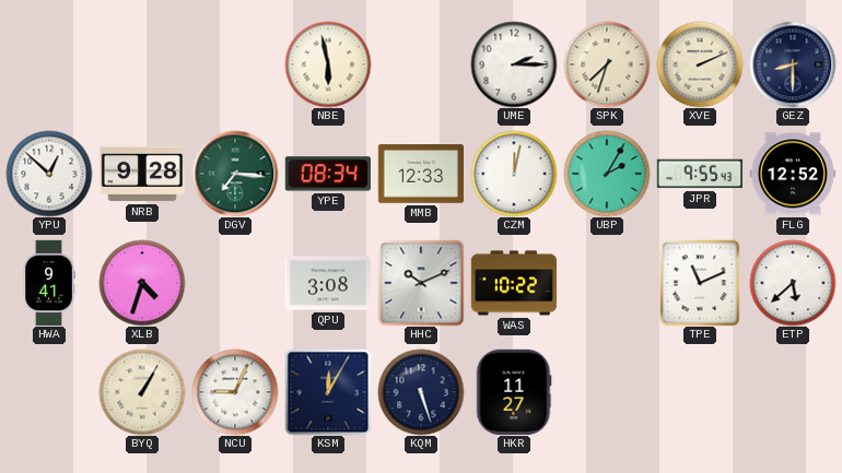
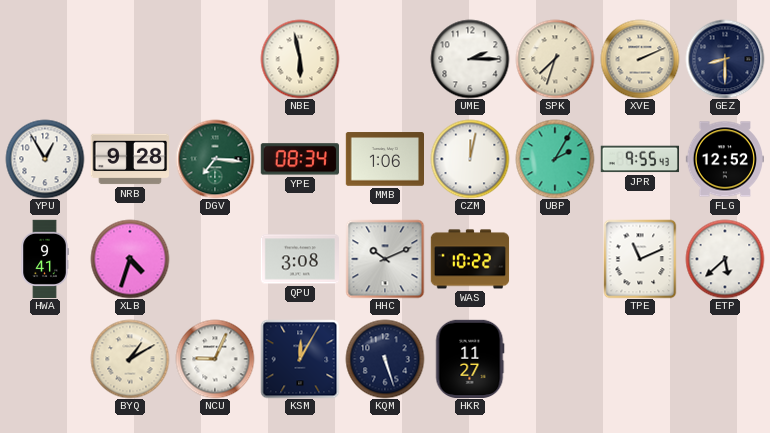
YPU: 12:52 -> 12:55
MMB: 12:33 -> 1:06
BYQ: 1:05 -> 1:10
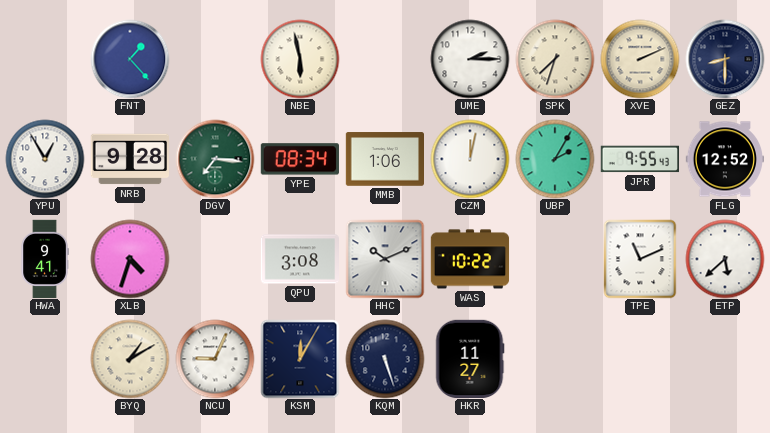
FNT: none -> 1:23
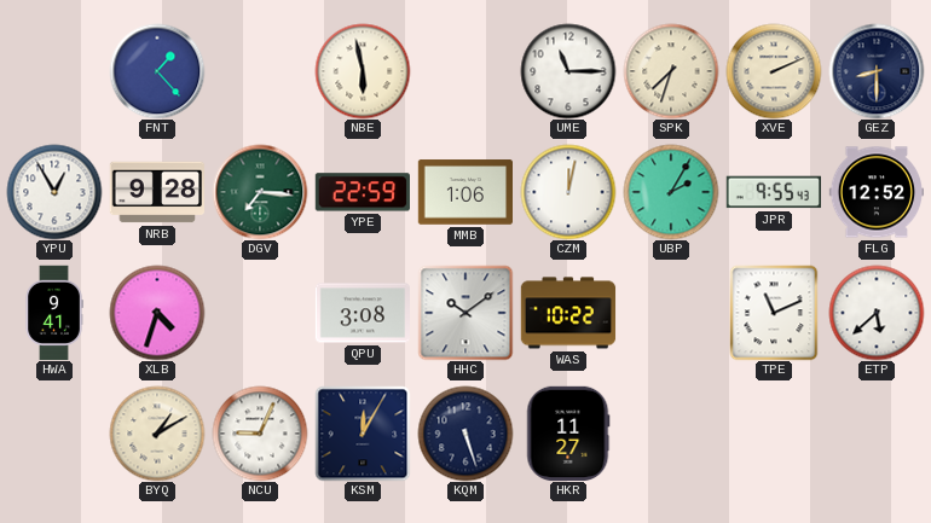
UME: 2:15 -> 11:15
YPE: 08:34 -> 22:59
HHC: 10:11 -> 10:09
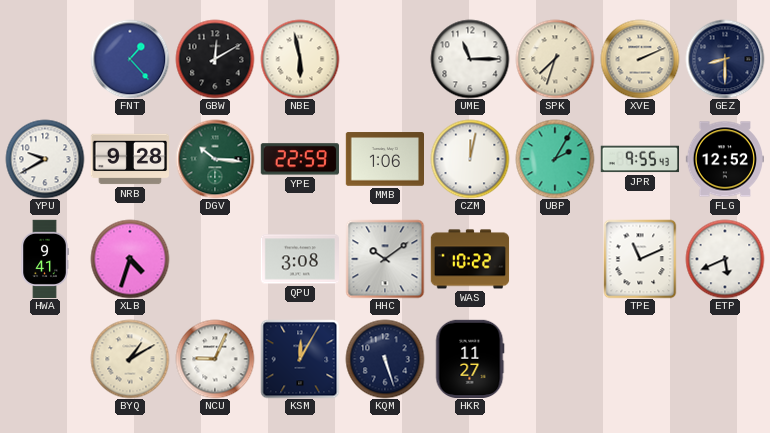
GBW: none -> 12:10
YPU: 12:55 -> 9:40
DGV: 7:16 -> 10:16
ETP: 5:38 -> 5:41
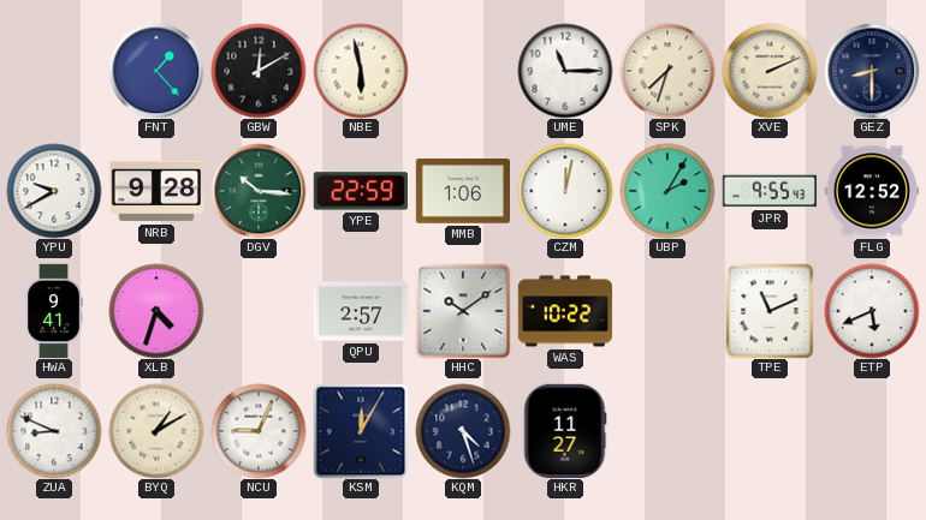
QPU: 3:08 -> 2:57
ZUA: none -> 8:49
KQM: 5:27 -> 4:27
